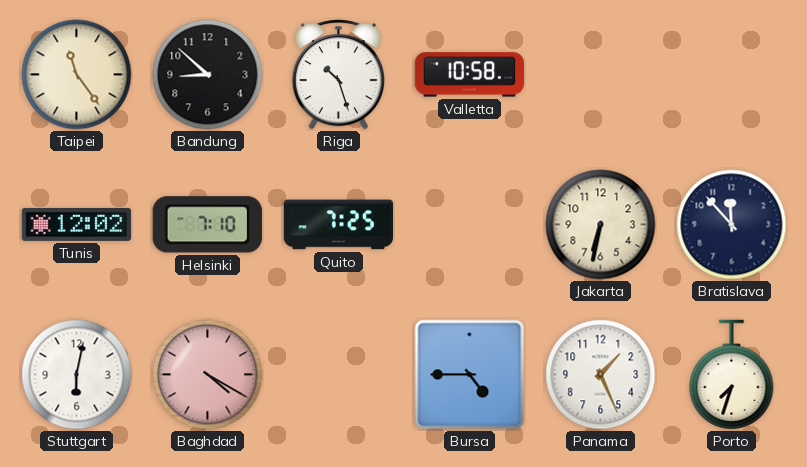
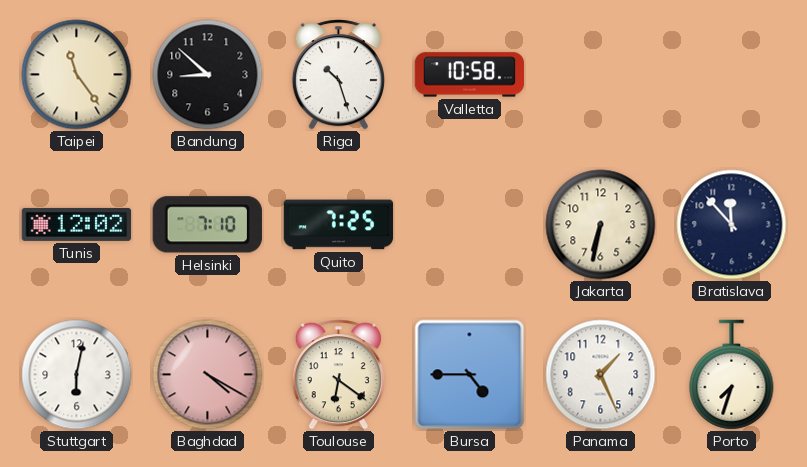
Toulouse: none -> 6:21
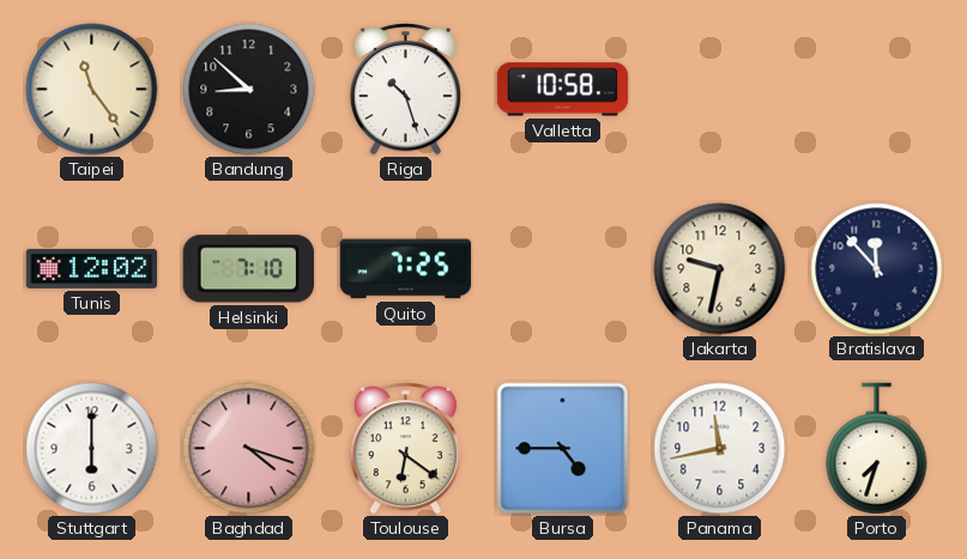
Jakarta: 6:32 -> 9:32
Stuttgart: 6:02 -> 6:00
Baghdad: 4:20 -> 4:18
Panama: 1:26 -> 11:43
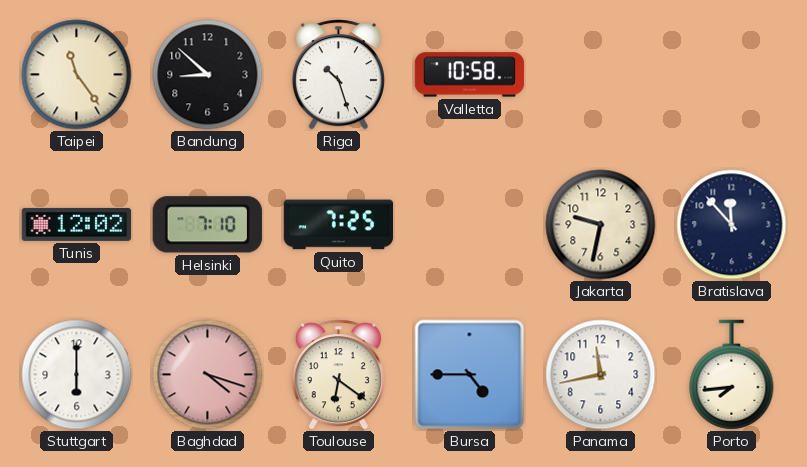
Porto: 7:33 -> 7:44
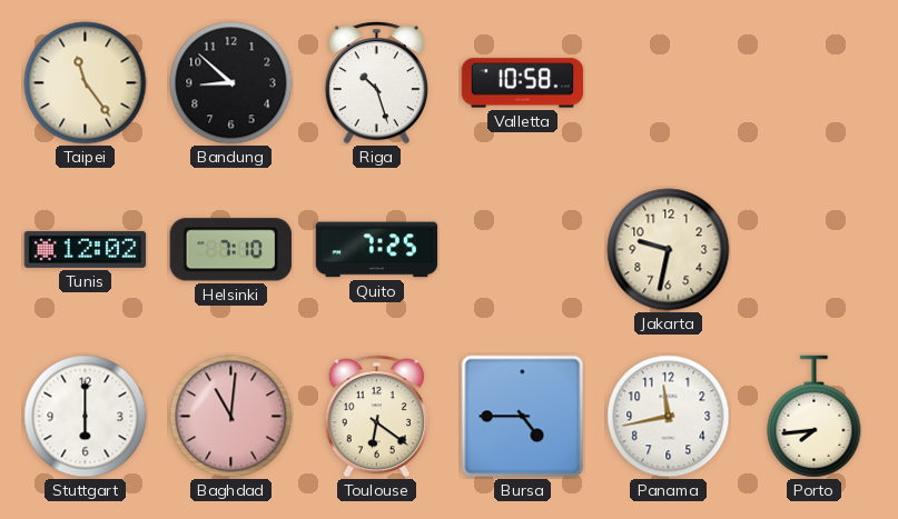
Bratislava: 11:53 -> none
Baghdad: 4:18 -> 11:01
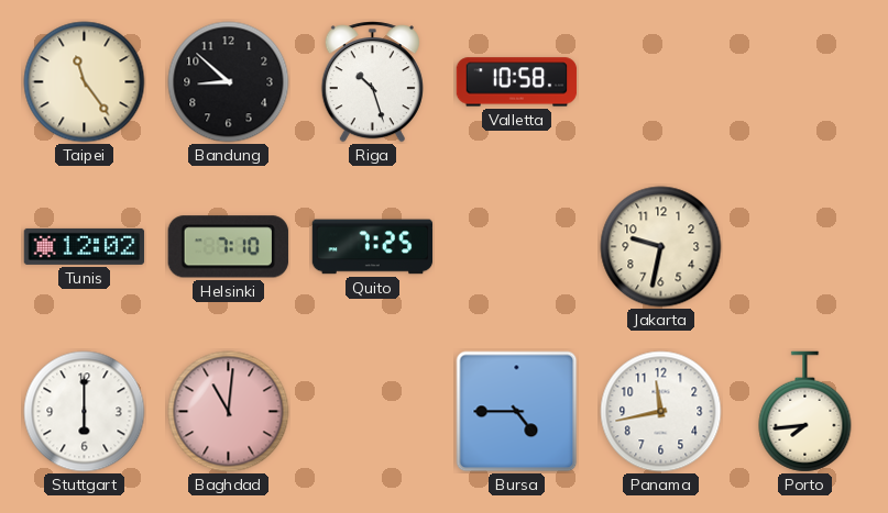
Toulouse: 6:21 -> none
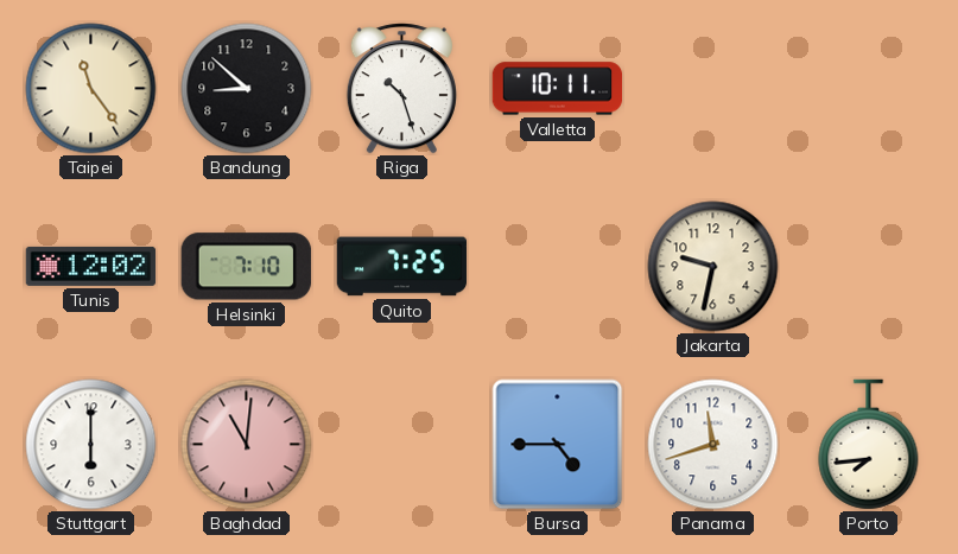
Valletta: 10:58 -> 10:11
Panama: 11:43 -> 11:42
